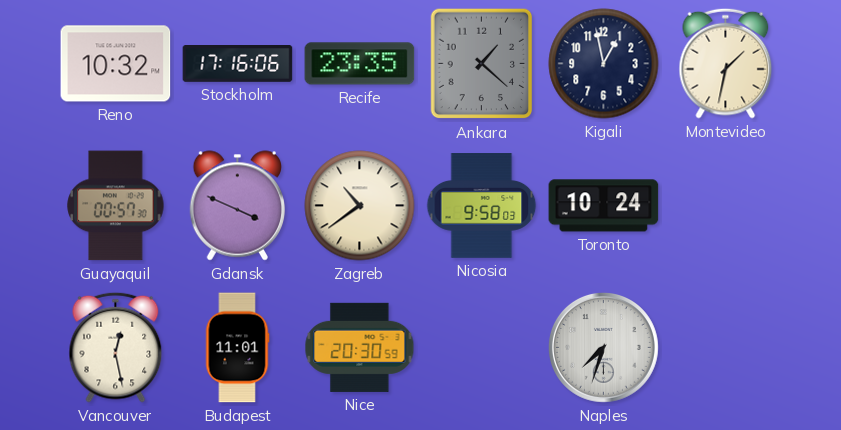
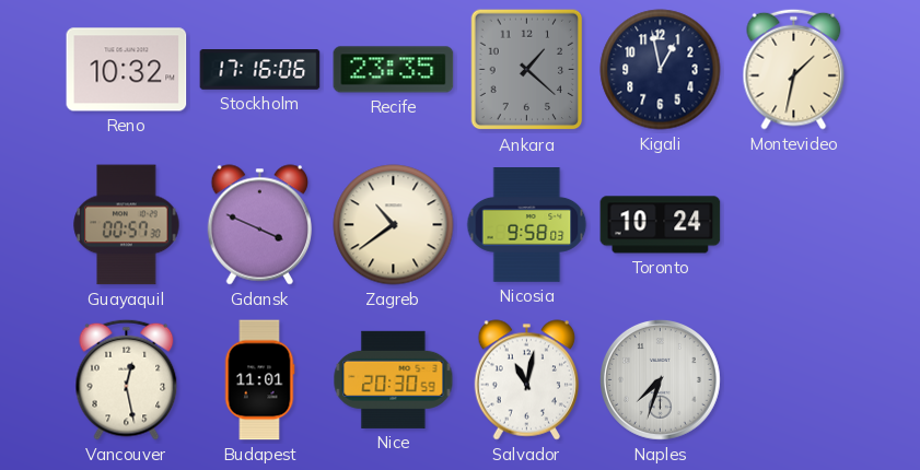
Salvador: none -> 11:02
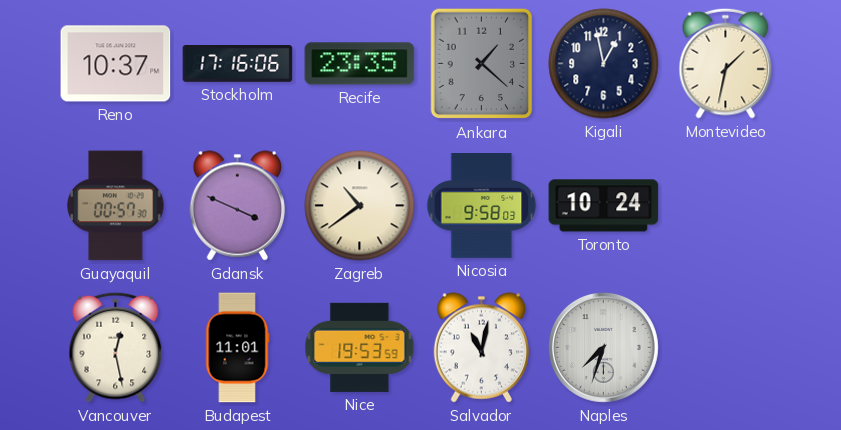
Reno: 10:32 -> 10:37
Nice: 20:30 -> 19:53
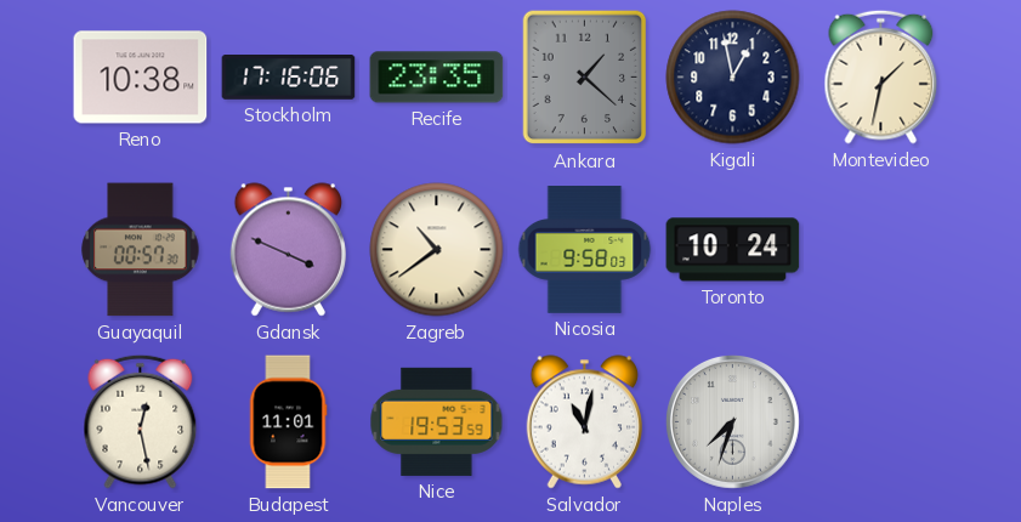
Reno: 10:37 -> 10:38
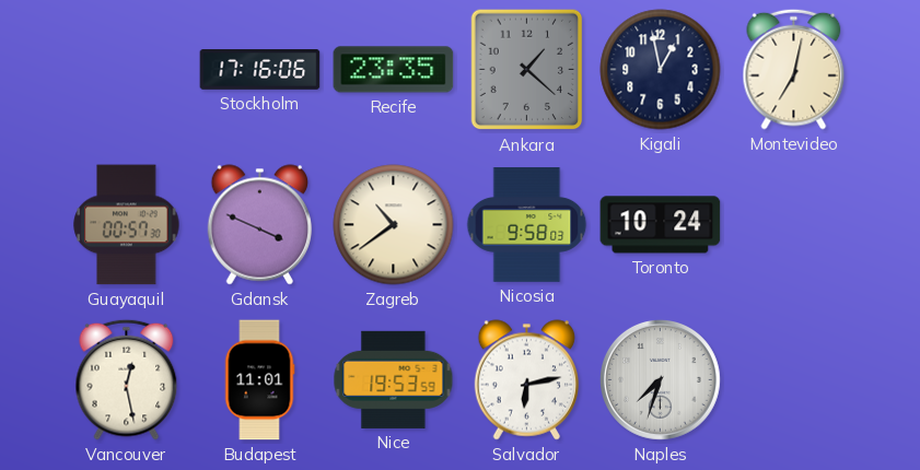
Reno: 10:38 -> none
Montevideo: 1:32 -> 7:02
Salvador: 11:02 -> 6:13
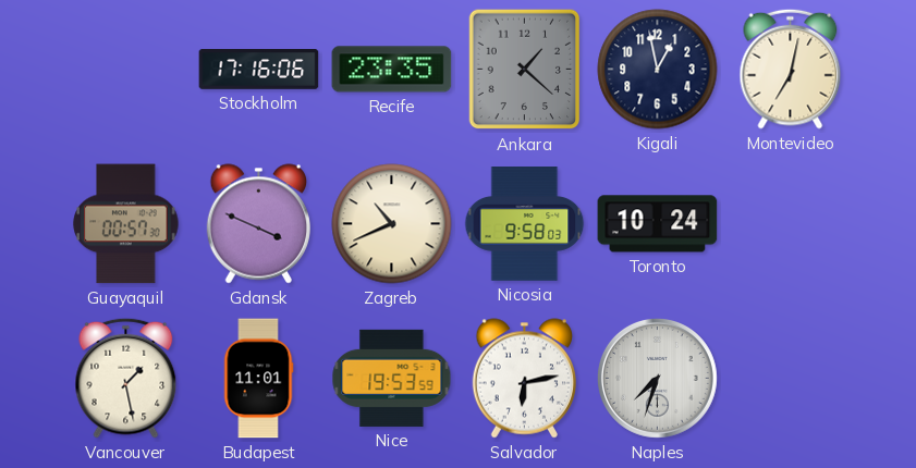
Zagreb: 10:39 -> 10:41
Vancouver: 12:28 -> 1:28
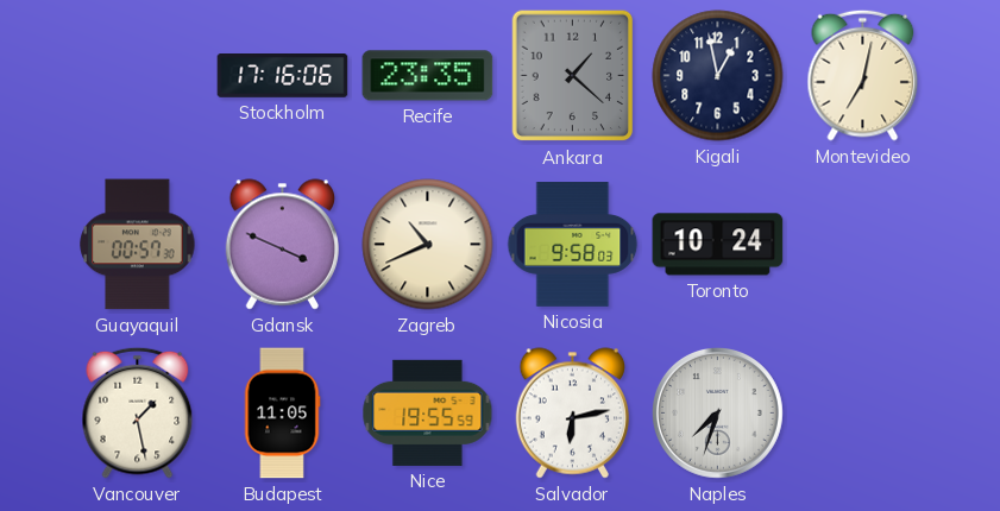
Budapest: 11:01 -> 11:05
Nice: 19:53 -> 19:55
